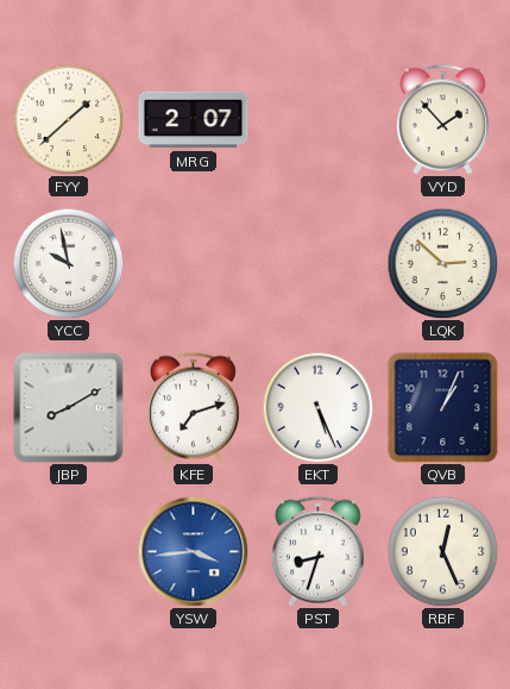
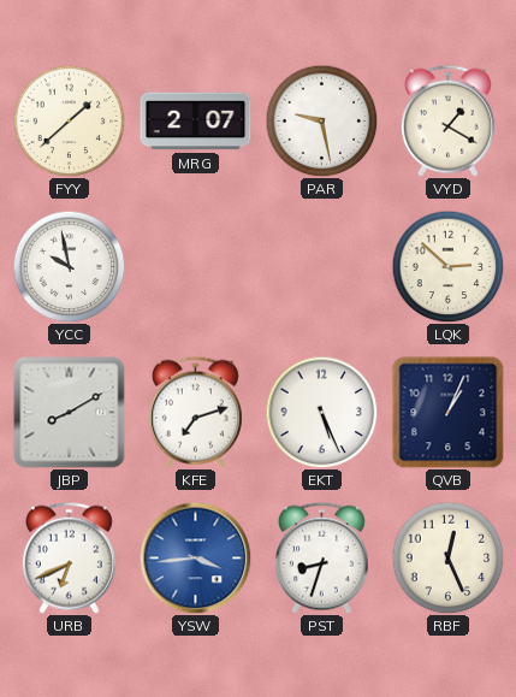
PAR: none -> 9:28
VYD: 1:53 -> 1:20
URB: none -> 6:41
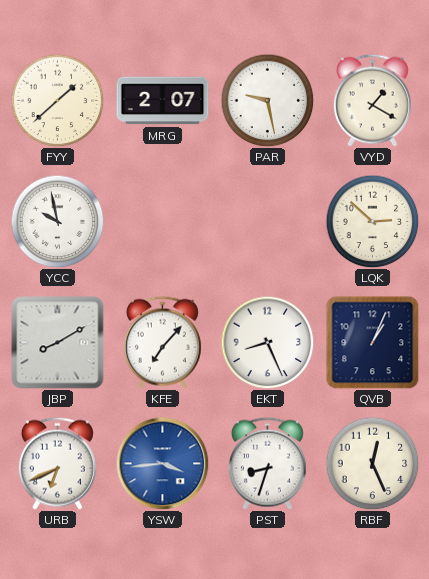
KFE: 7:12 -> 7:07
EKT: 5:26 -> 8:26
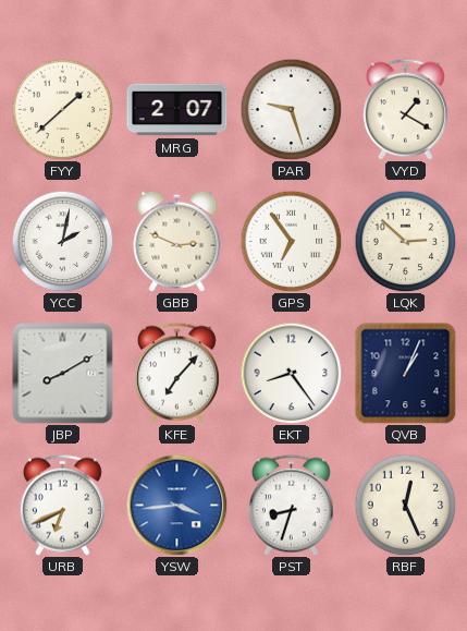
PAR: 9:28 -> 9:27
YCC: 9:58 -> 2:02
GBB: none -> 2:49
GPS: none -> 6:54
EKT: 8:26 -> 8:24
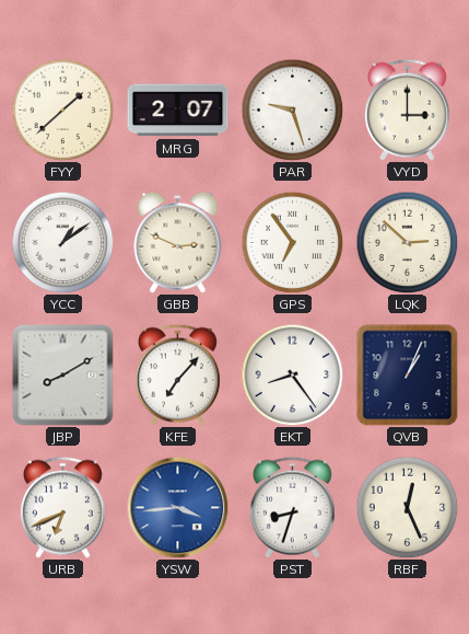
VYD: 1:20 -> 3:00
YCC: 2:02 -> 1:09
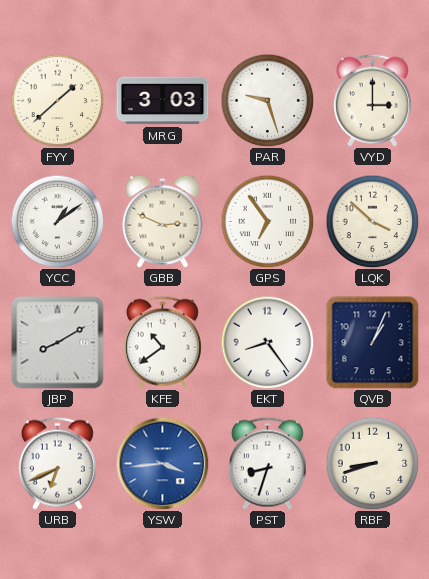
MRG: 2:07 -> 3:03
LQK: 2:52 -> 3:52
KFE: 7:07 -> 10:39
RBF: 12:26 -> 8:42
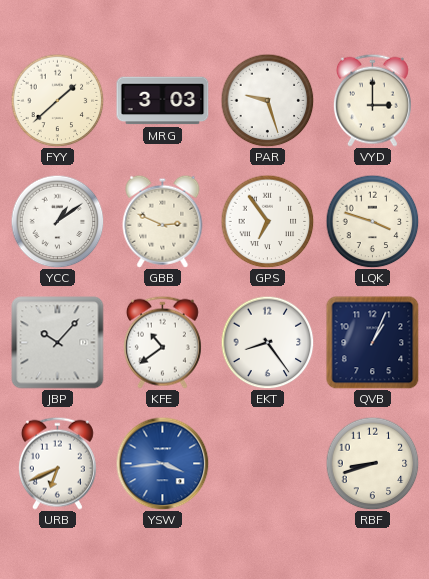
LQK: 3:52 -> 3:48
JBP: 8:10 -> 10:07
PST: 8:33 -> none
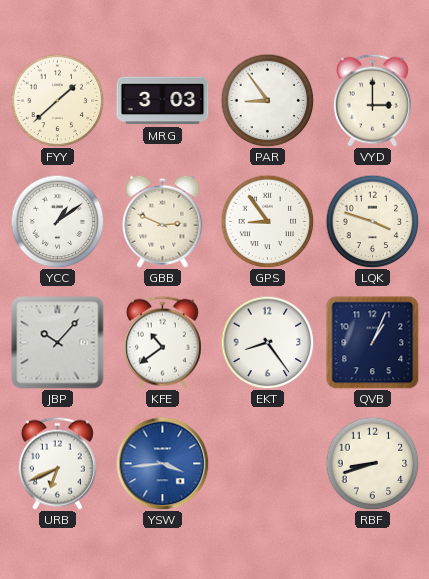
PAR: 9:27 -> 8:54
GPS: 6:54 -> 8:54
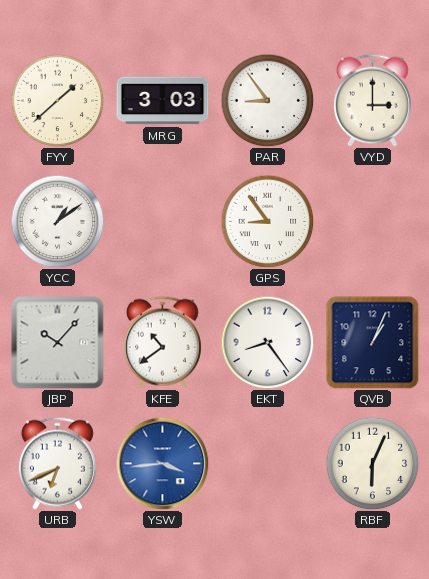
GBB: 2:49 -> none
LQK: 3:48 -> none
RBF: 8:42 -> 6:04
